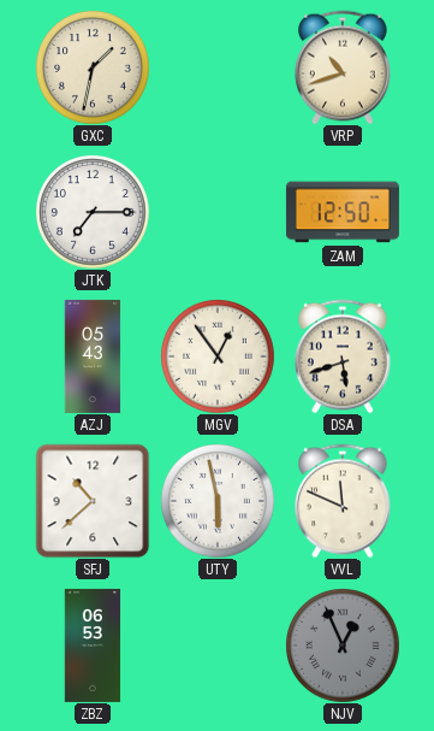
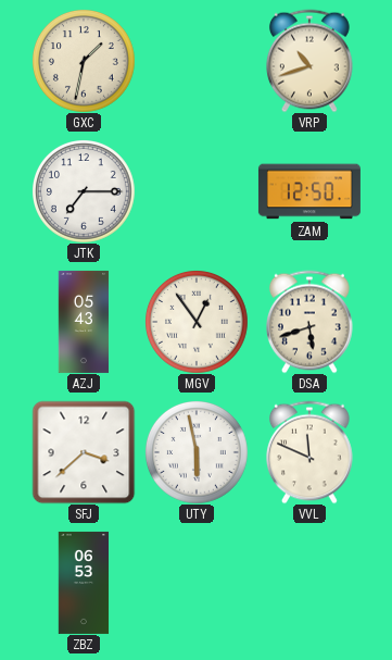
SFJ: 10:38 -> 3:38
NJV: 12:56 -> none
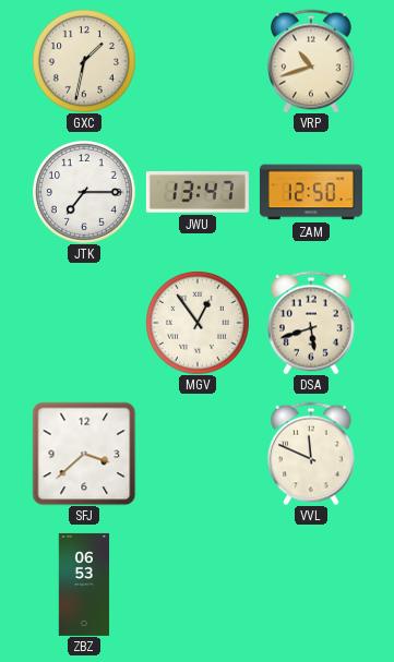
JWU: none -> 13:47
AZJ: 05:43 -> none
UTY: 5:58 -> none
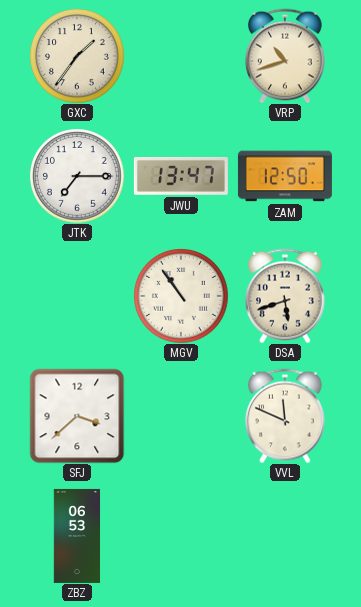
GXC: 1:32 -> 1:36
MGV: 12:54 -> 10:54
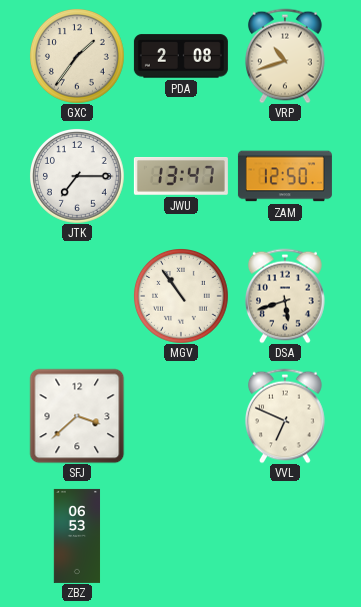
PDA: none -> 2:08
VVL: 11:49 -> 6:49
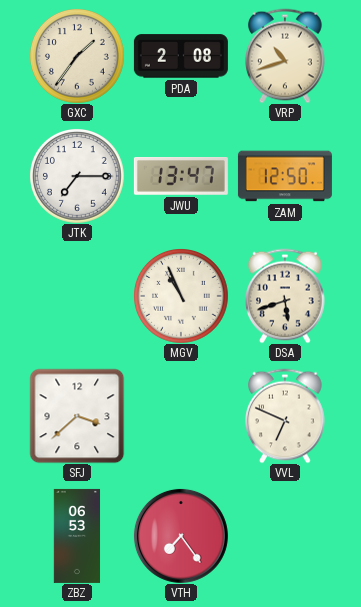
MGV: 10:54 -> 10:56
VTH: none -> 7:24
